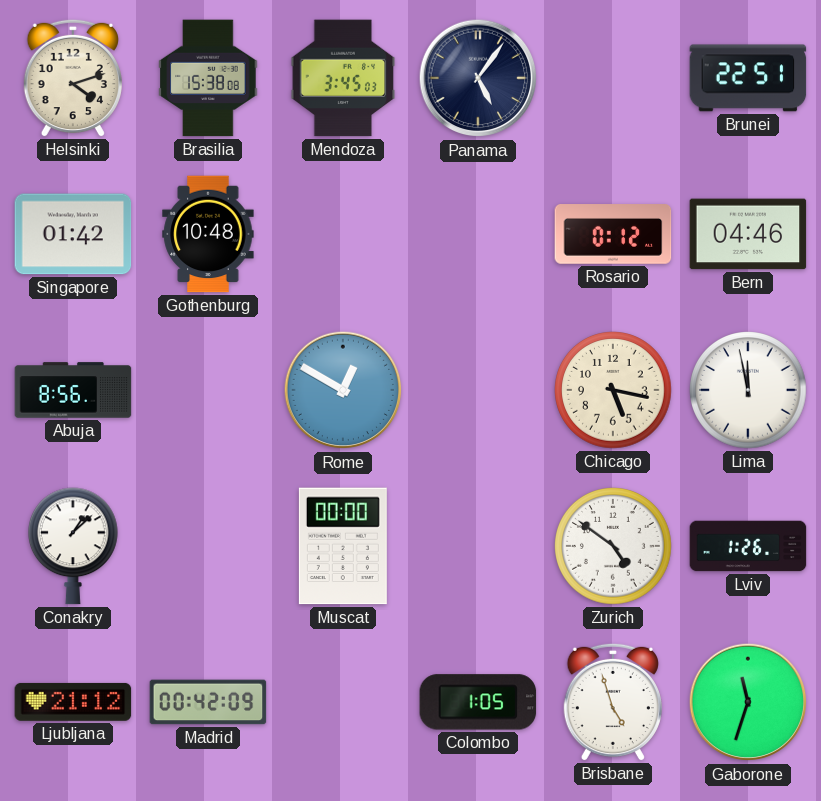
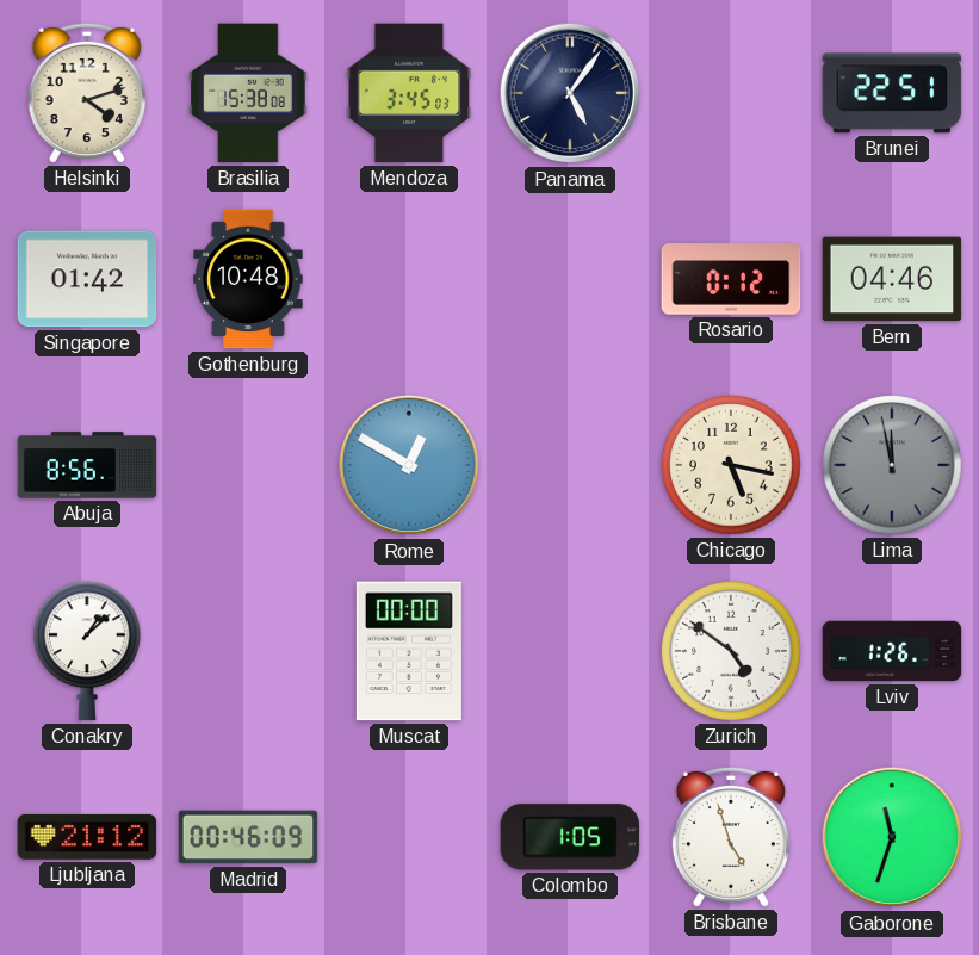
Lima dial: white -> grey
Madrid: 00:42 -> 00:46
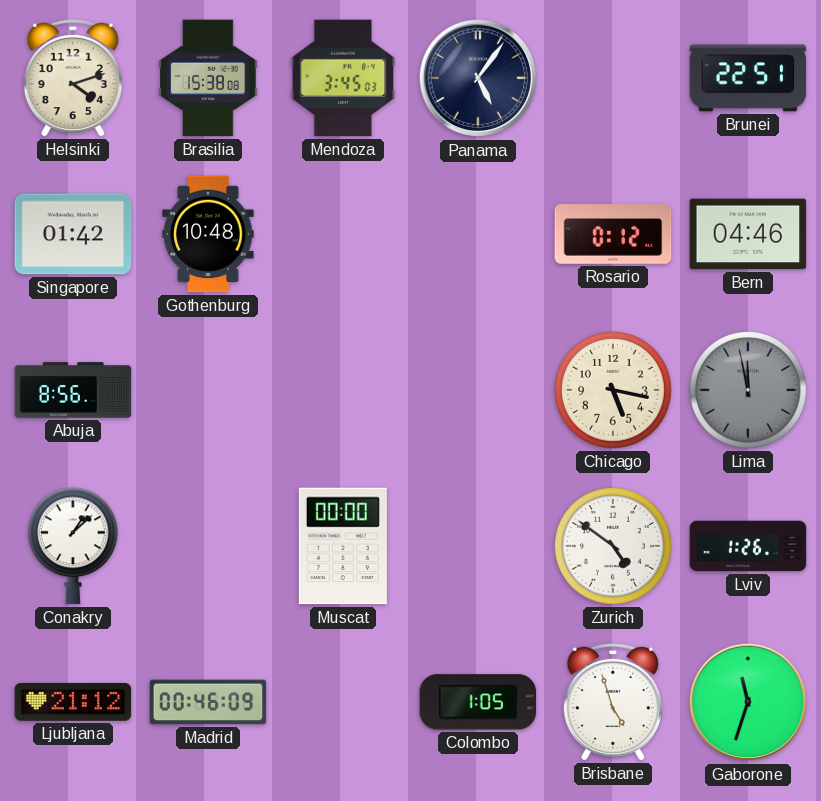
Rome: 12:50 -> none
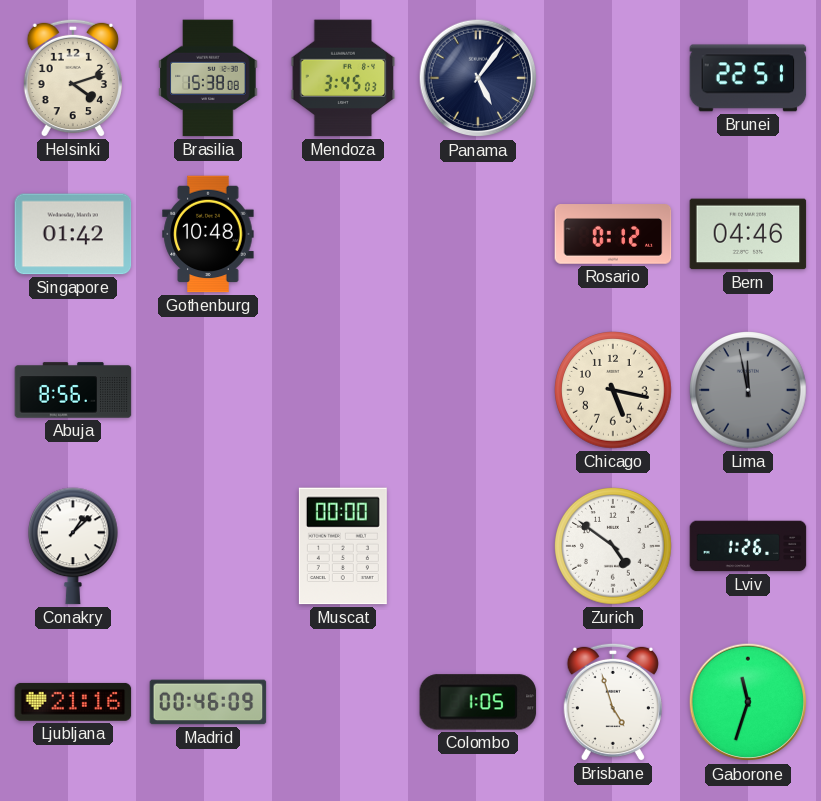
Ljubljana: 21:12 -> 21:16
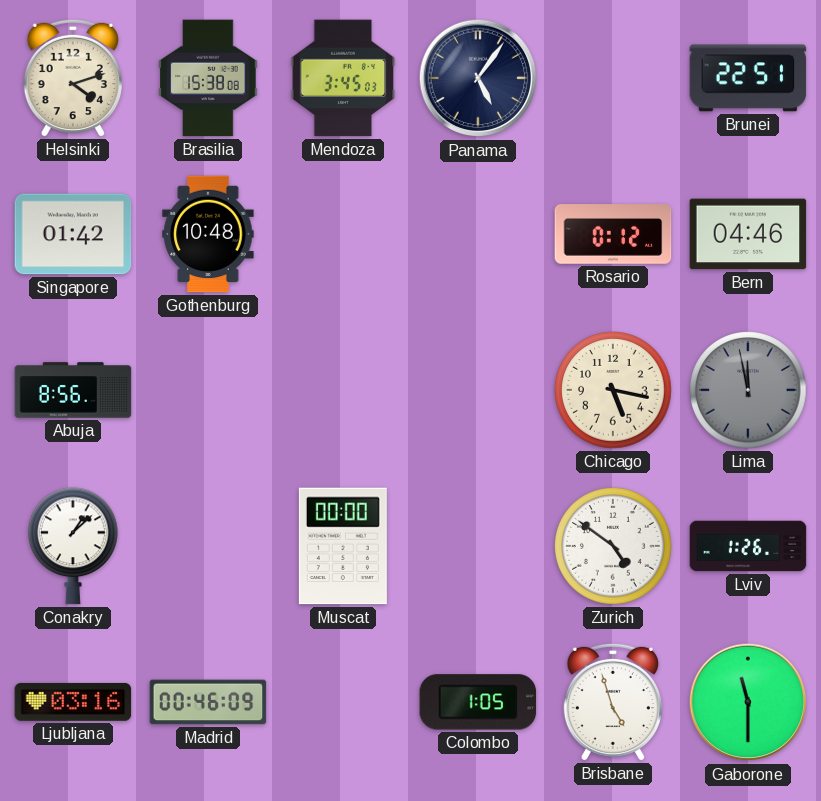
Ljubljana: 21:16 -> 03:16
Gaborone: 11:33 -> 11:30
